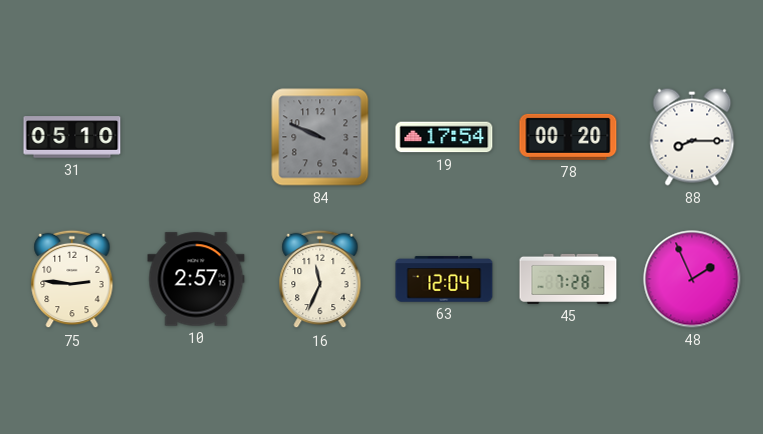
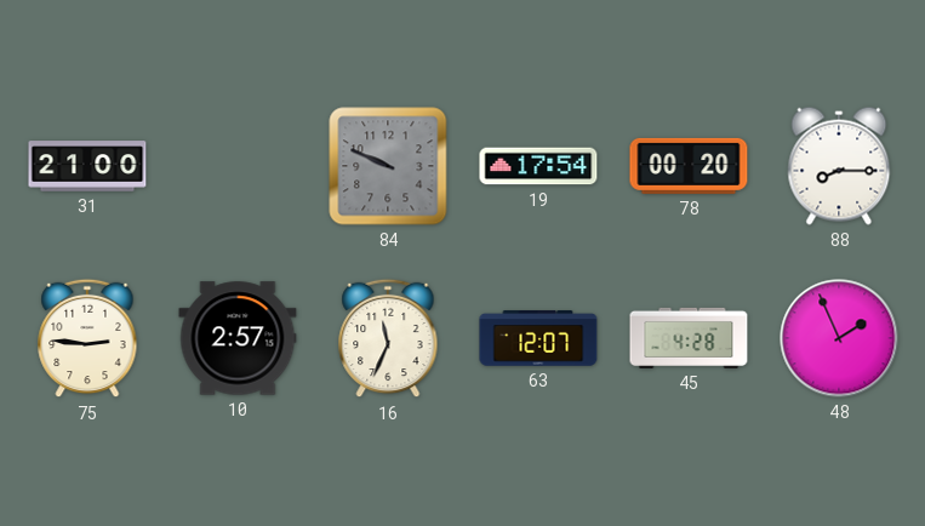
31: 05:10 -> 21:00
63: 12:04 -> 12:07
45: 7:28 -> 4:28
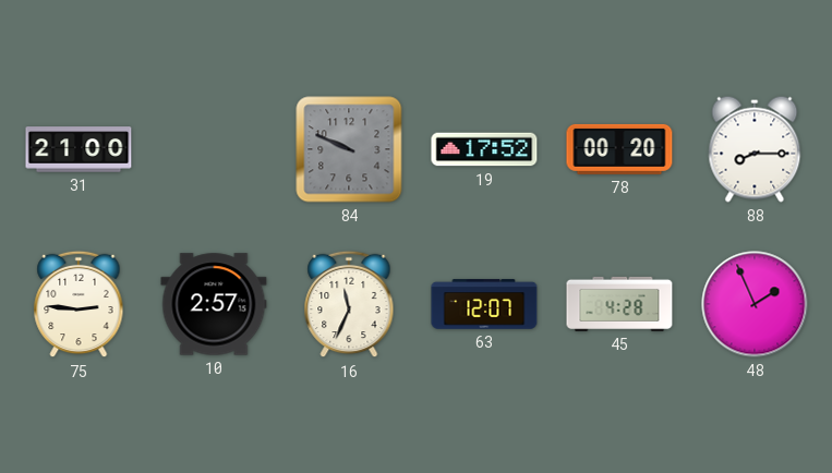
19: 17:54 -> 17:52
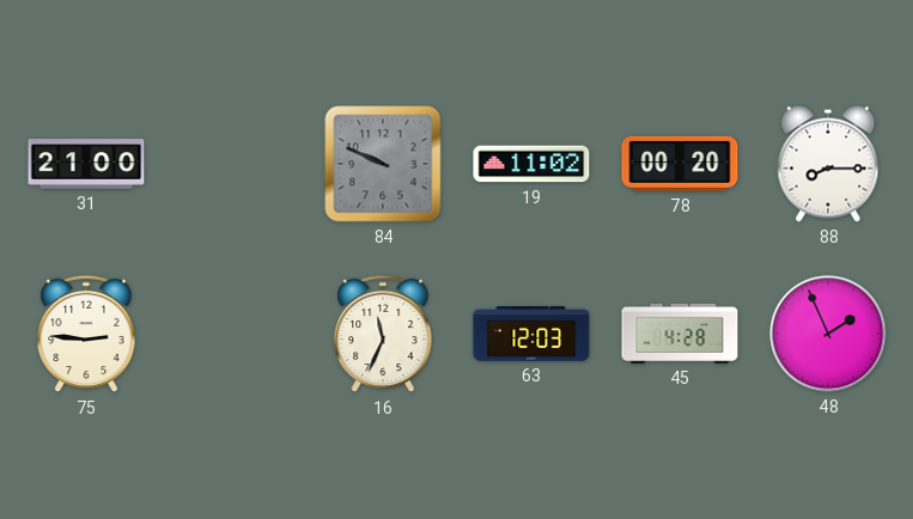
19: 17:52 -> 11:02
10: 2:57 -> none
63: 12:07 -> 12:03
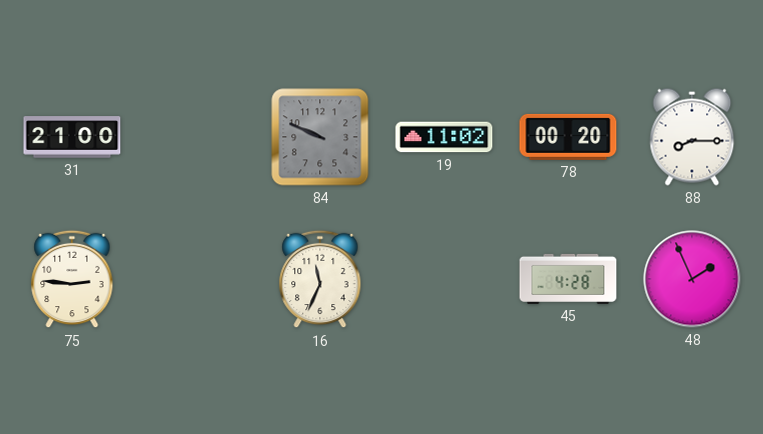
63: 12:03 -> none
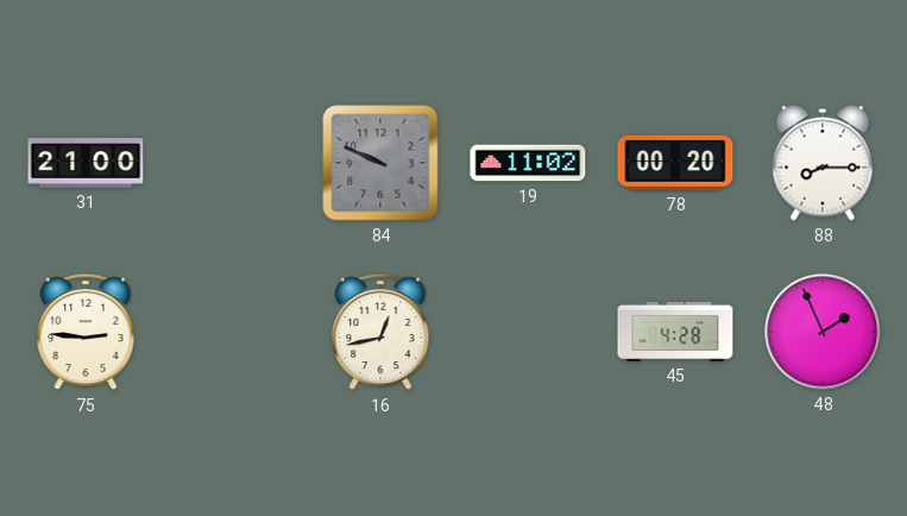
16: 11:34 -> 12:43
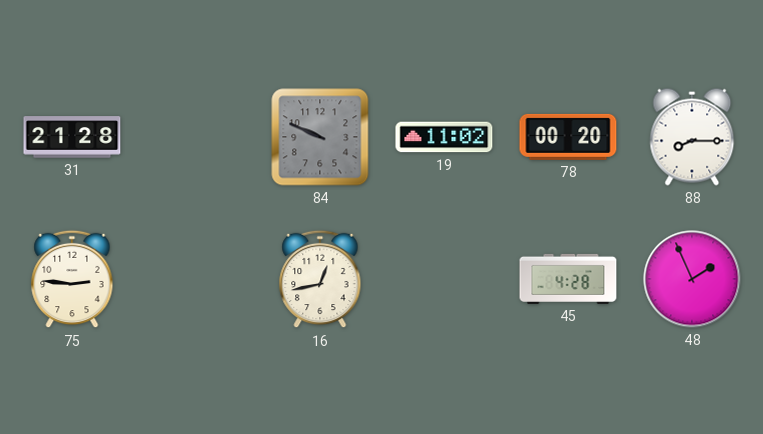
31: 21:00 -> 21:28
